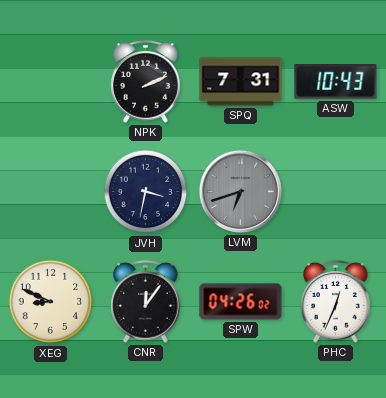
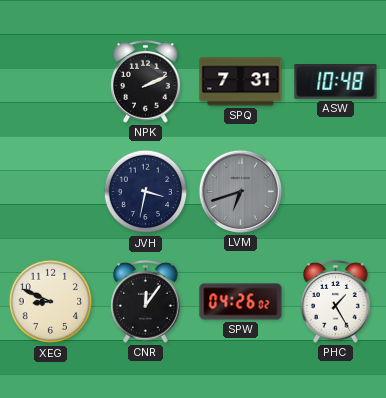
ASW: 10:43 -> 10:48
PHC: 12:34 -> 1:25
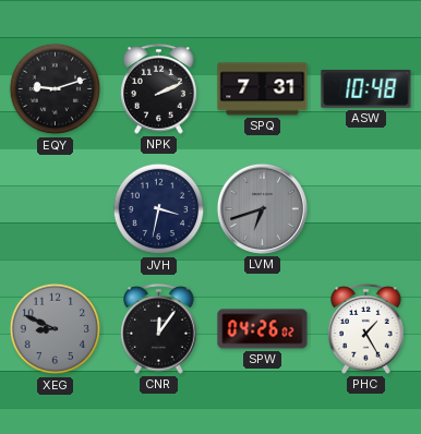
EQY: none -> 9:12
XEG dial: cream -> grey
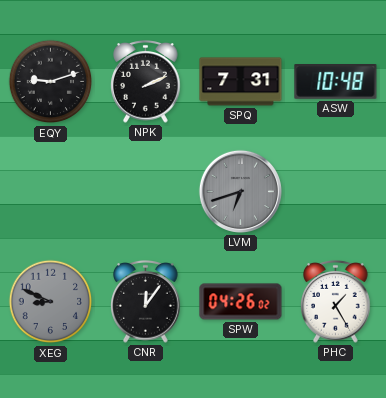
JVH: 3:32 -> none
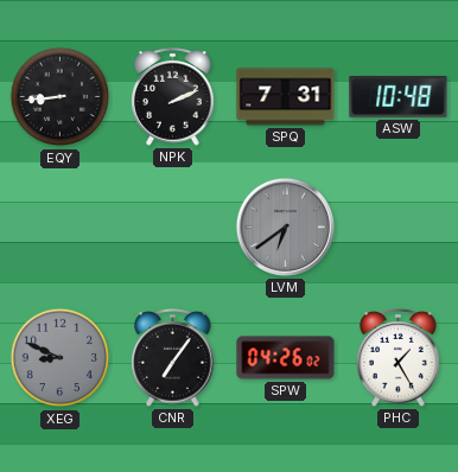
EQY: 9:12 -> 8:44
LVM: 6:42 -> 6:39
CNR: 12:06 -> 7:06
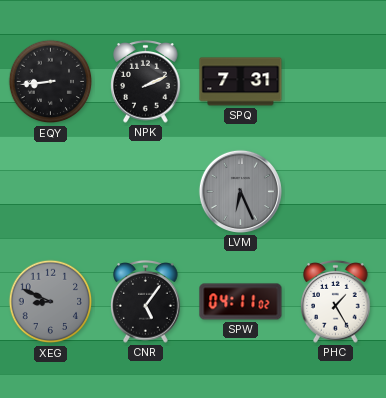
ASW: 10:48 -> none
LVM: 6:39 -> 6:26
CNR: 7:06 -> 5:06
SPW: 04:26 -> 04:11
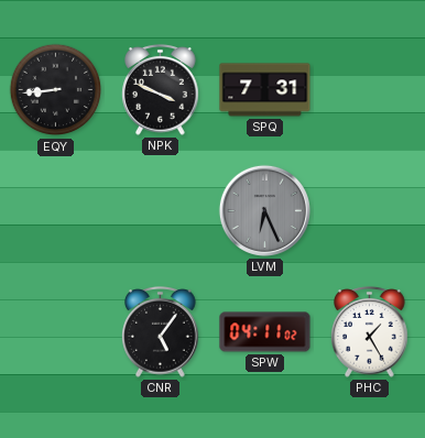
NPK: 2:11 -> 3:49
XEG: 8:49 -> none
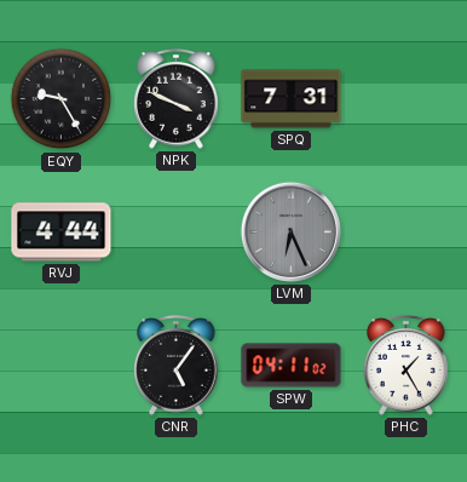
EQY: 8:44 -> 9:25
RVJ: none -> 4:44
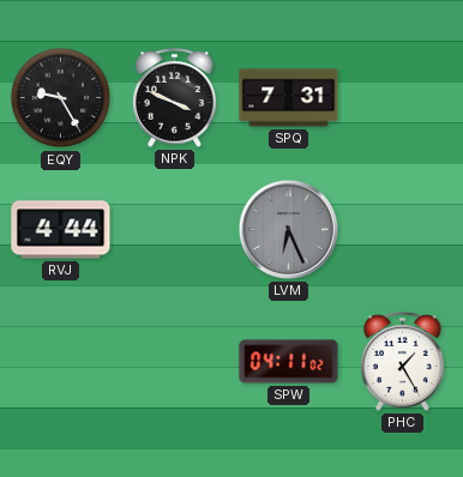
CNR: 5:06 -> none
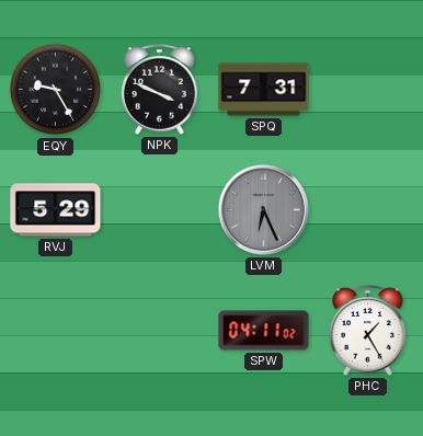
RVJ: 4:44 -> 5:29
